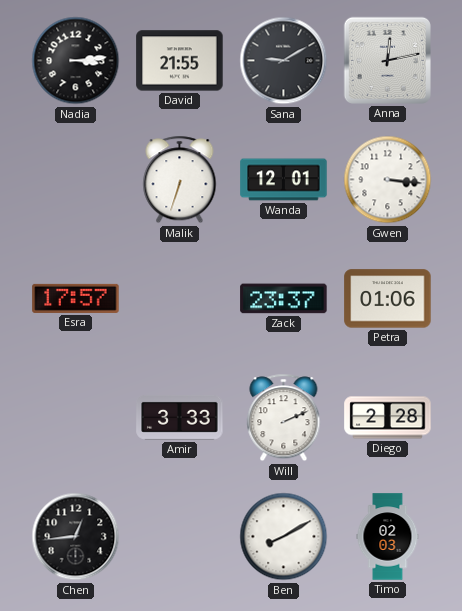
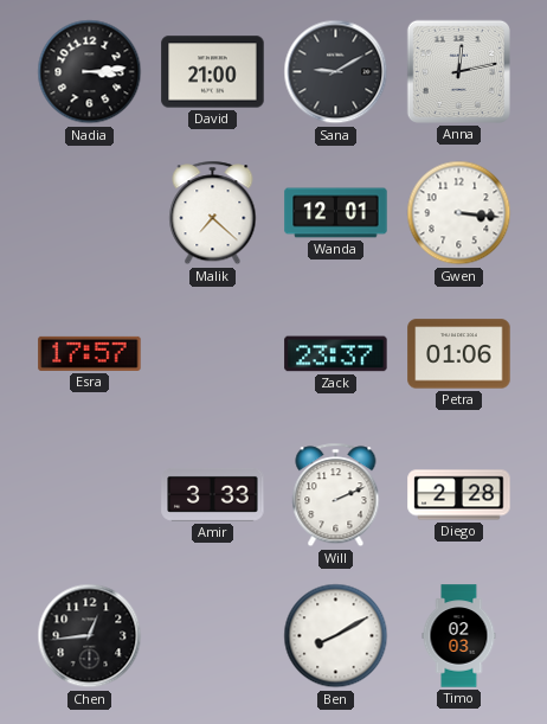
David: 21:55 -> 21:00
Malik: 6:33 -> 7:22
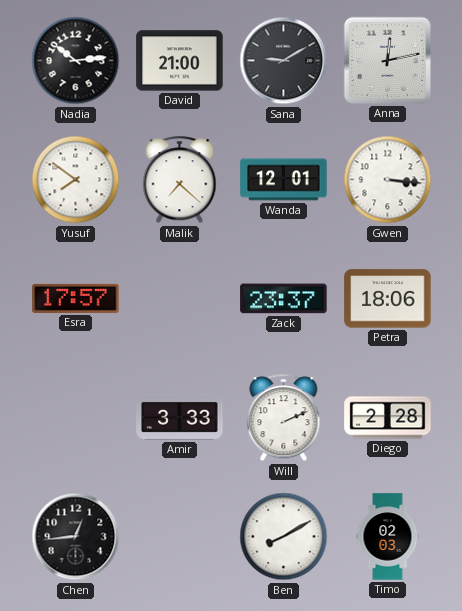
Nadia: 3:14 -> 10:14
Yusuf: none -> 7:51
Petra: 01:06 -> 18:06
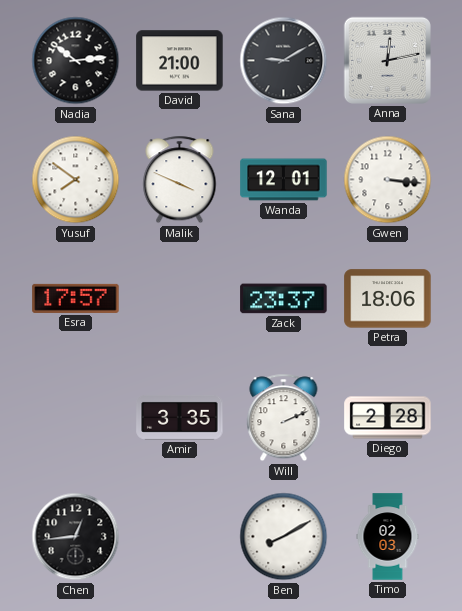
Malik: 7:22 -> 3:49
Amir: 3:33 -> 3:35
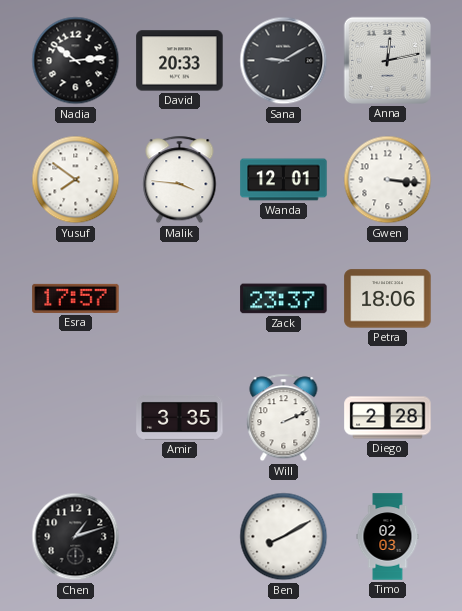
David: 21:00 -> 20:33
Malik: 3:49 -> 3:46
Chen: 12:44 -> 1:12
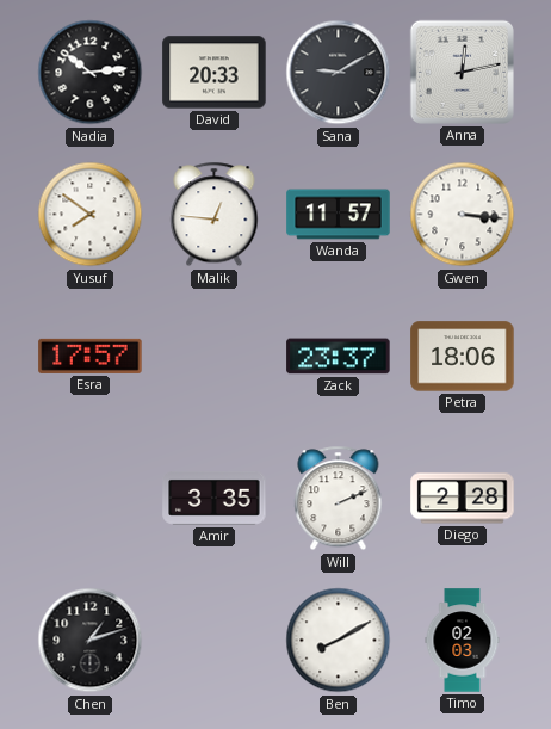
Malik: 3:46 -> 12:46
Wanda: 12:01 -> 11:57
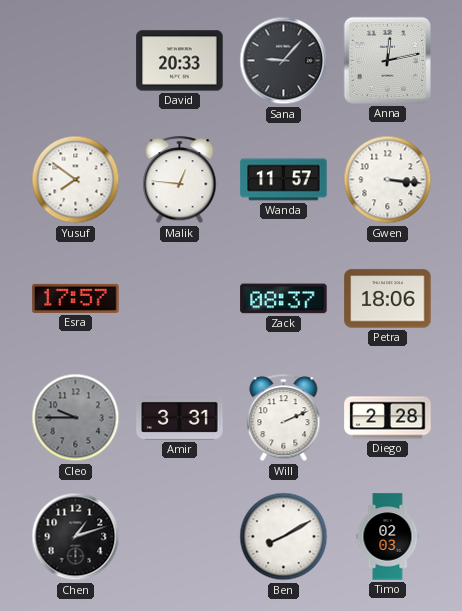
Nadia: 10:14 -> none
Sana: 9:10 -> 9:07
Zack: 23:37 -> 08:37
Cleo: none -> 9:45
Amir: 3:35 -> 3:31
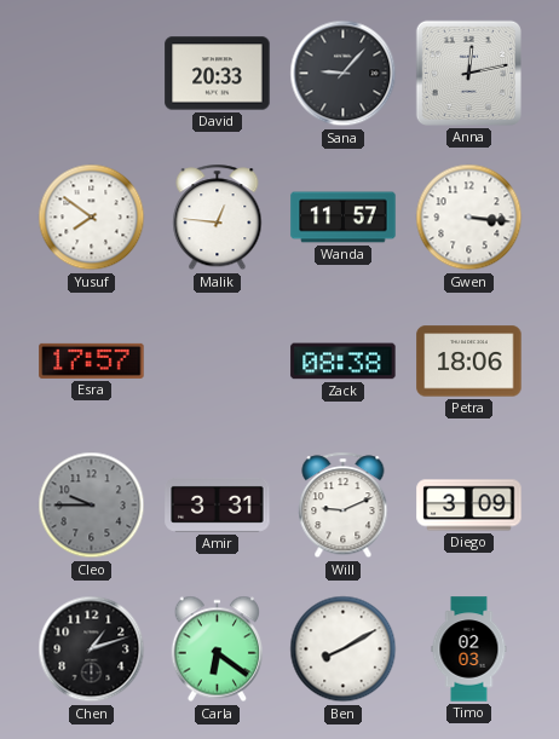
Zack: 08:37 -> 08:38
Will: 2:11 -> 9:11
Diego: 2:28 -> 3:09
Carla: none -> 6:21
